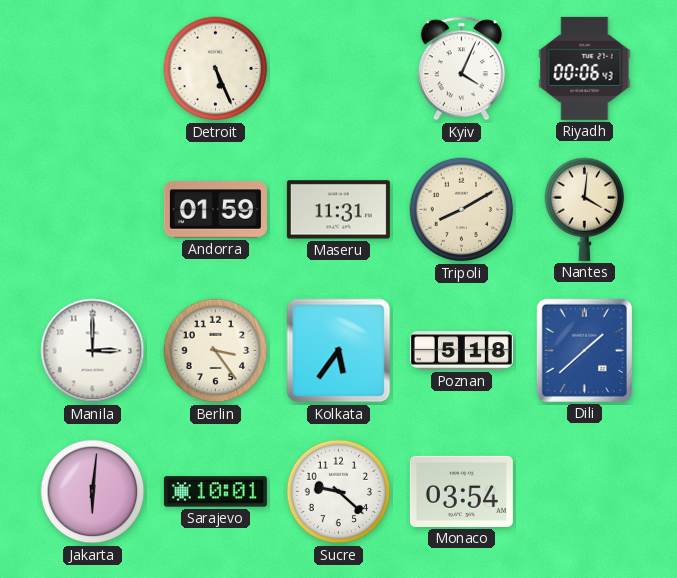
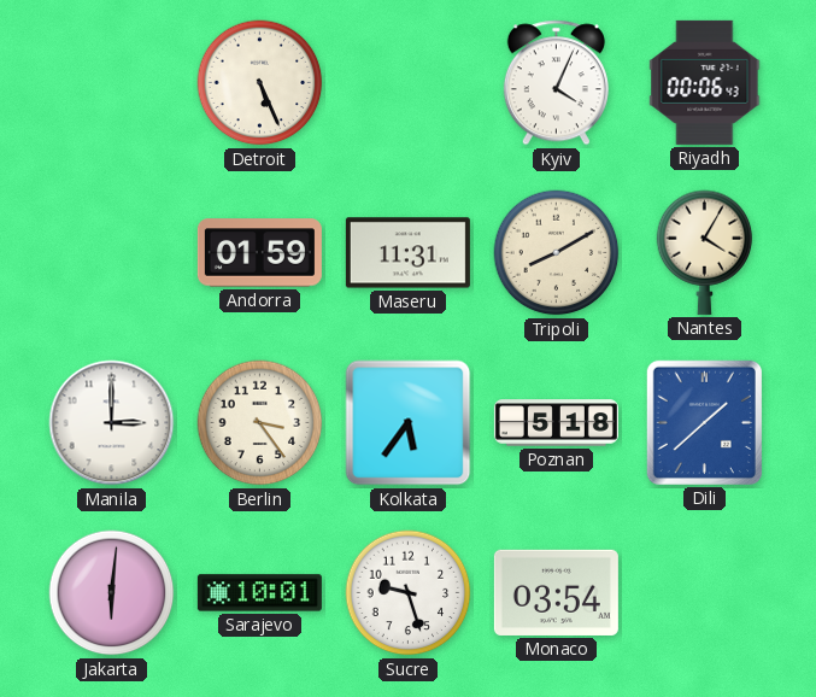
Nantes: 4:01 -> 4:05
Sucre: 9:22 -> 9:27
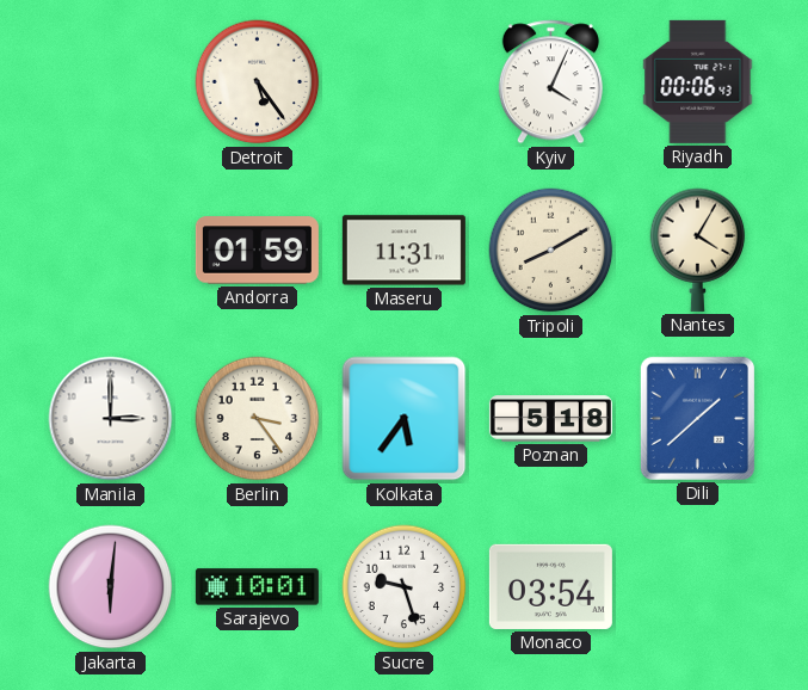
Detroit: 5:26 -> 5:24
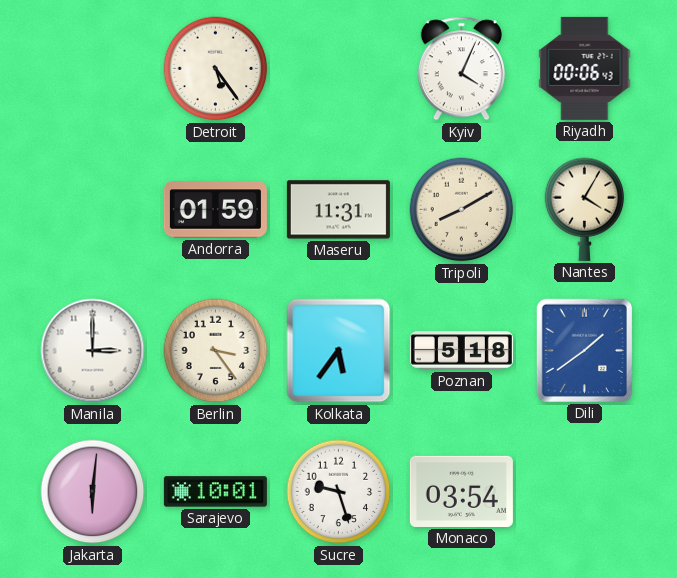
Dili: 1:38 -> 1:39
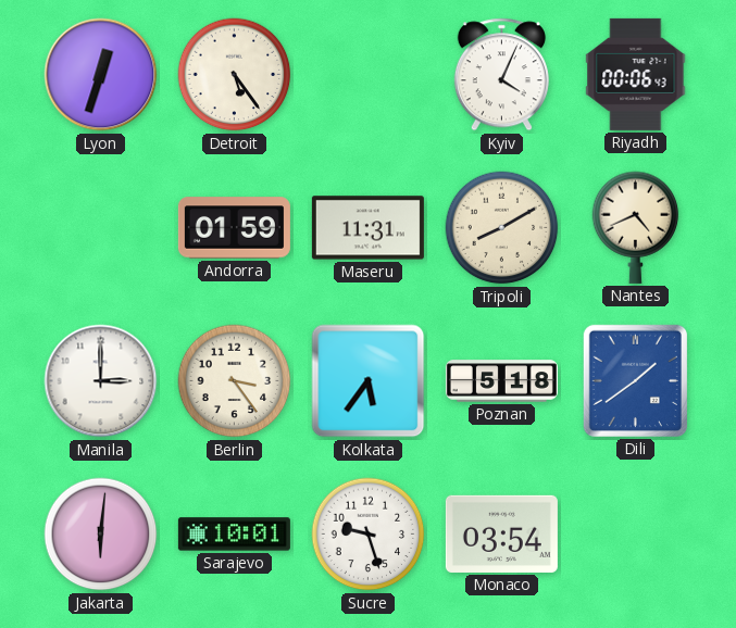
Lyon: none -> 12:33
Nantes: 4:05 -> 4:41
